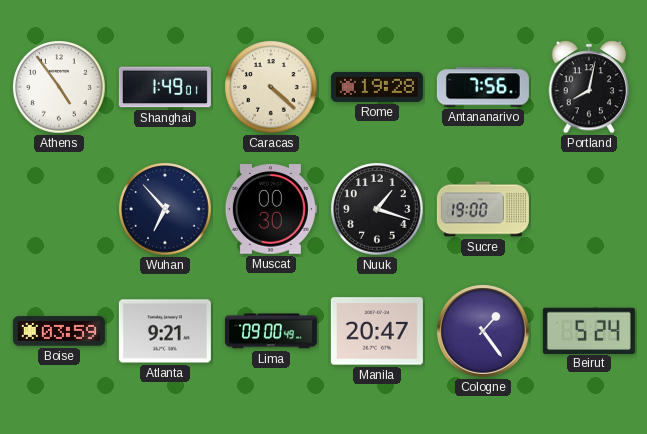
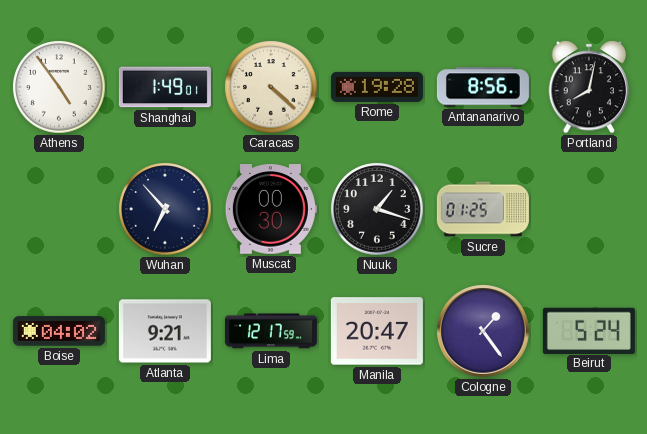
Antananarivo: 7:56 -> 8:56
Sucre: 19:00 -> 01:25
Boise: 03:59 -> 04:02
Lima: 09:00 -> 12:17
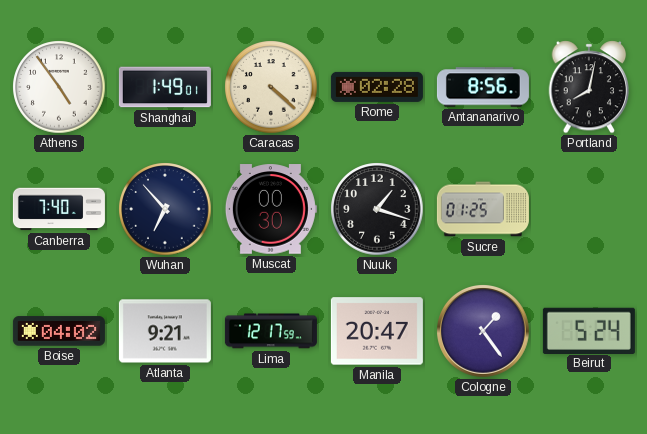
Rome: 19:28 -> 02:28
Canberra: none -> 7:40
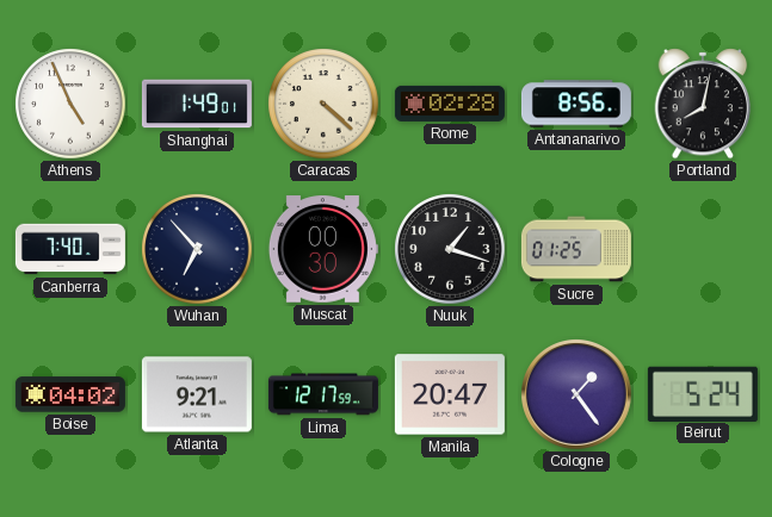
Athens: 4:54 -> 4:56
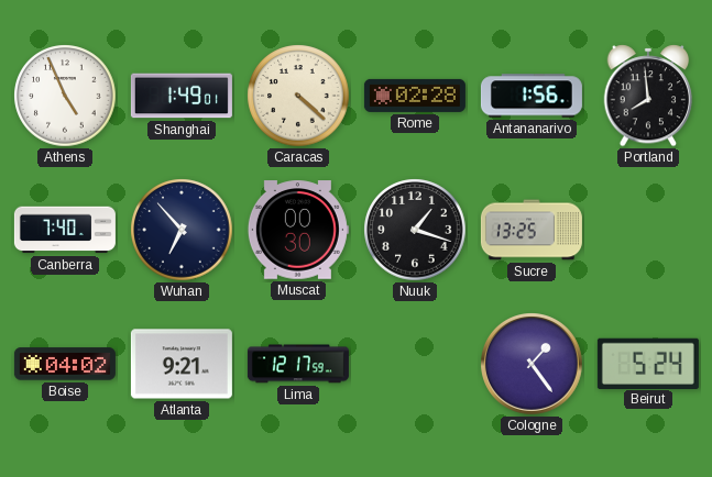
Antananarivo: 8:56 -> 1:56
Portland: 8:02 -> 7:59
Sucre: 01:25 -> 13:25
Manila: 20:47 -> none
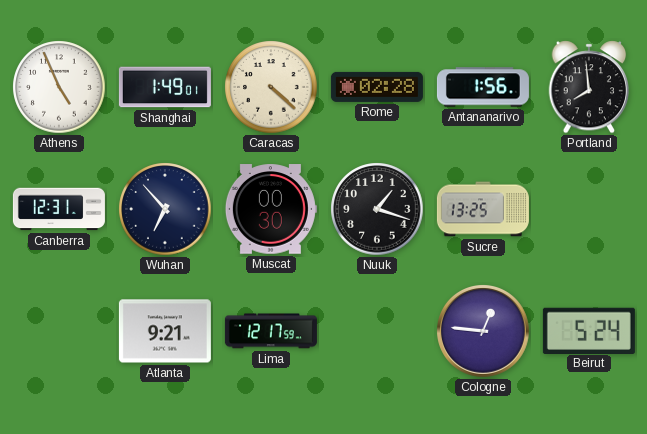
Canberra: 7:40 -> 12:31
Boise: 04:02 -> none
Cologne: 1:24 -> 12:46
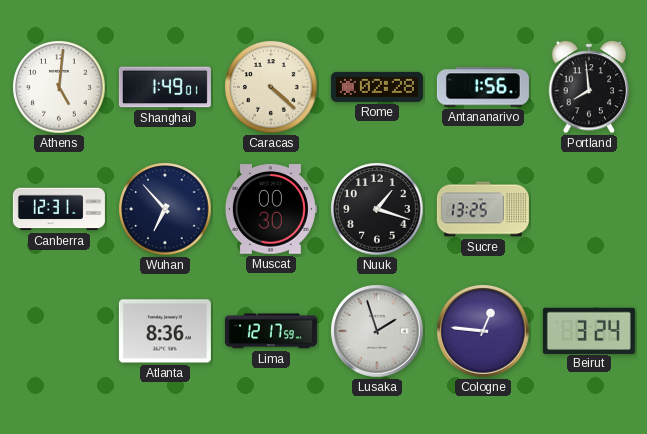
Athens: 4:56 -> 5:01
Atlanta: 9:21 -> 8:36
Lusaka: none -> 1:57
Beirut: 5:24 -> 3:24
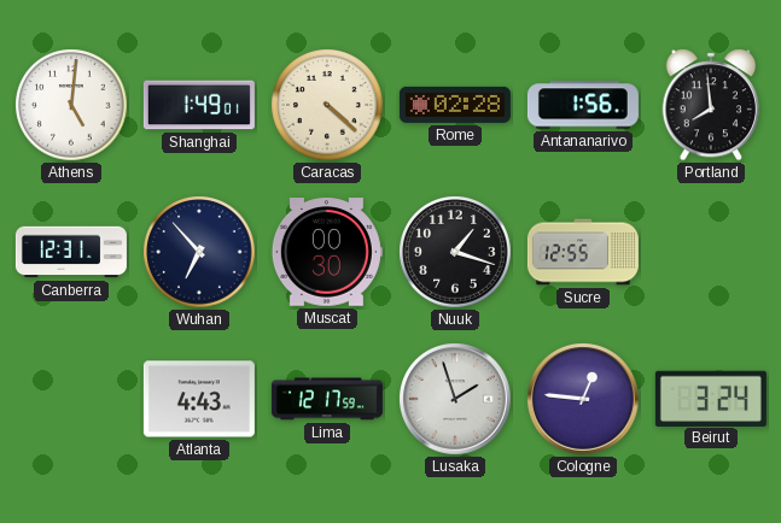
Sucre: 13:25 -> 12:55
Atlanta: 8:36 -> 4:43
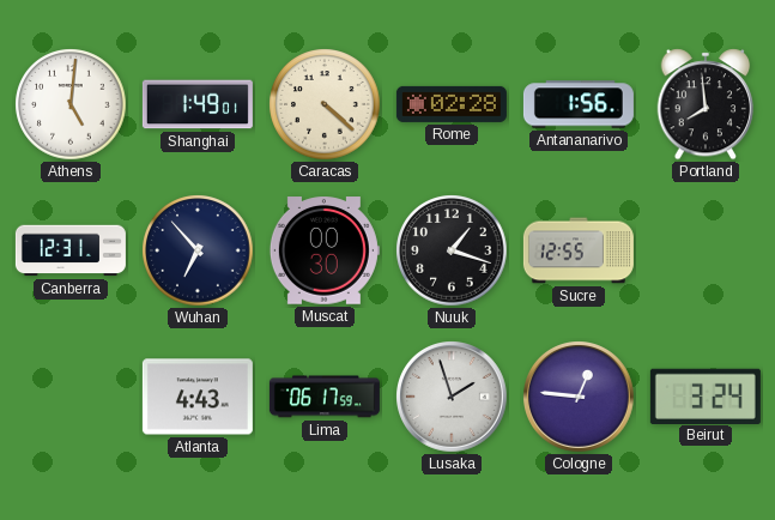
Lima: 12:17 -> 06:17
